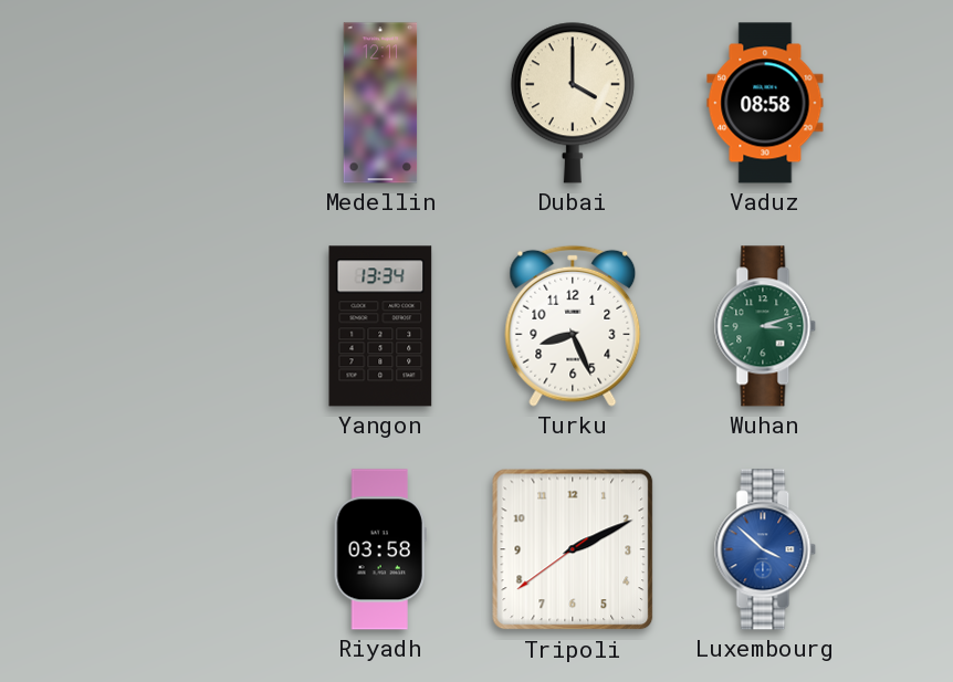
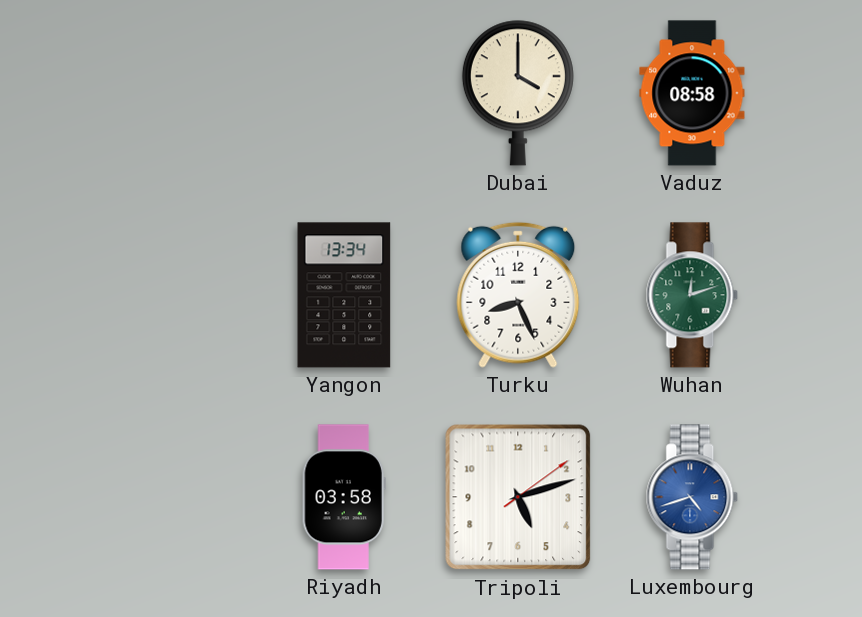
Medellin: 12:11 -> none
Wuhan: 3:12 -> 12:12
Tripoli: 2:10 -> 5:12
Luxembourg: 3:52 -> 4:42
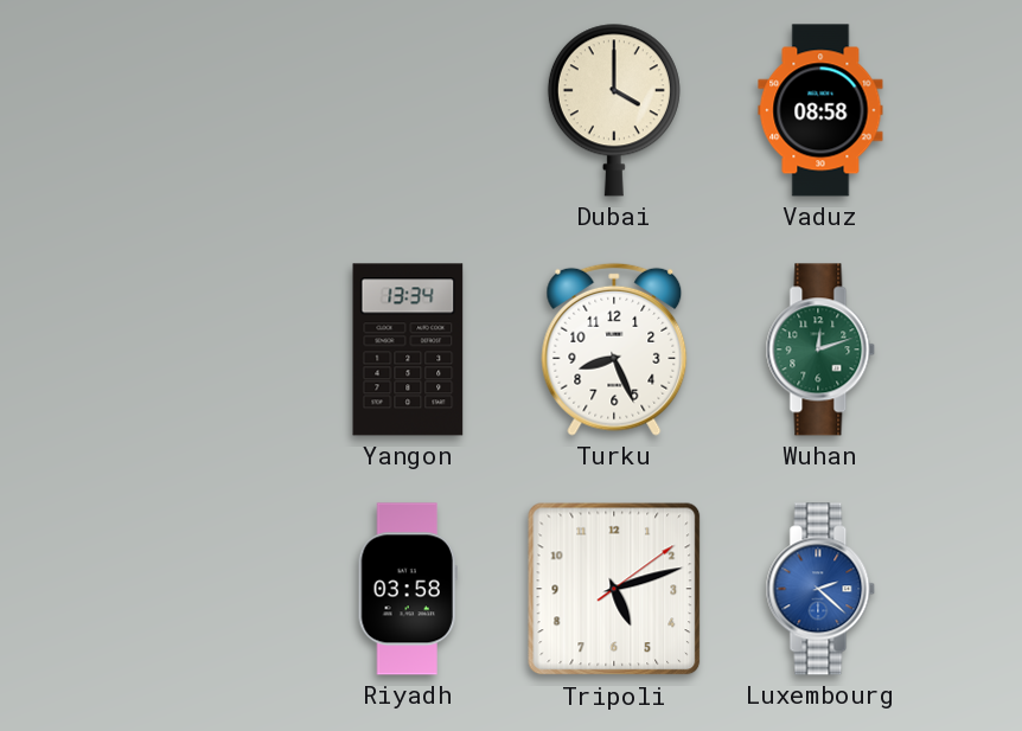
Luxembourg: 4:42 -> 2:22
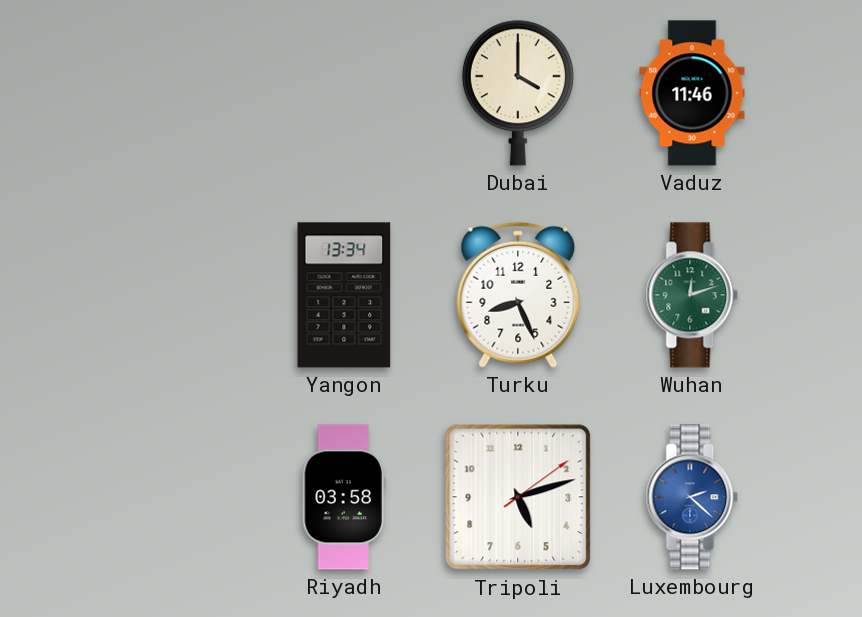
Vaduz: 08:58 -> 11:46
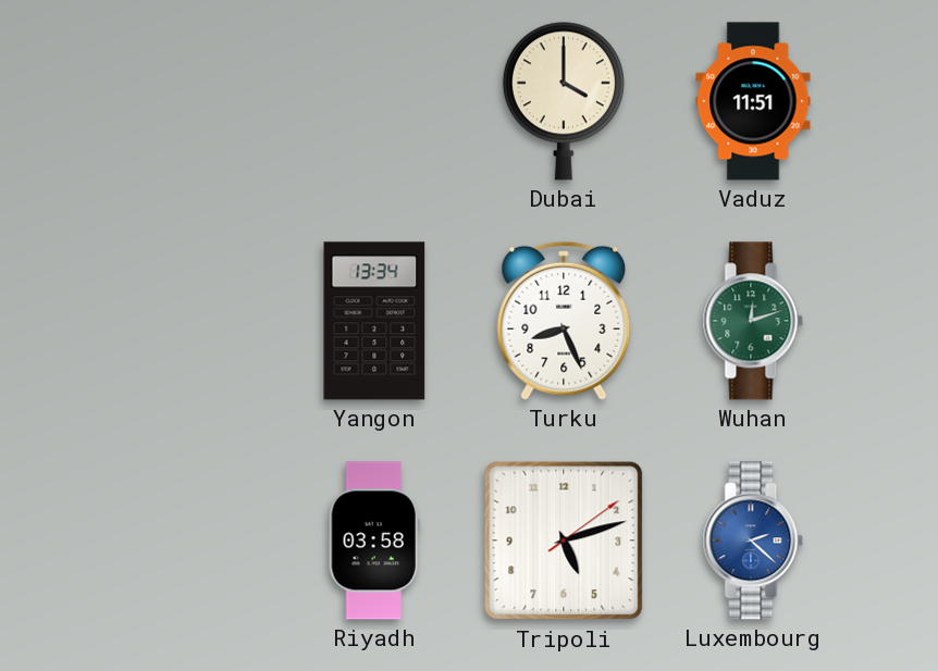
Vaduz: 11:46 -> 11:51
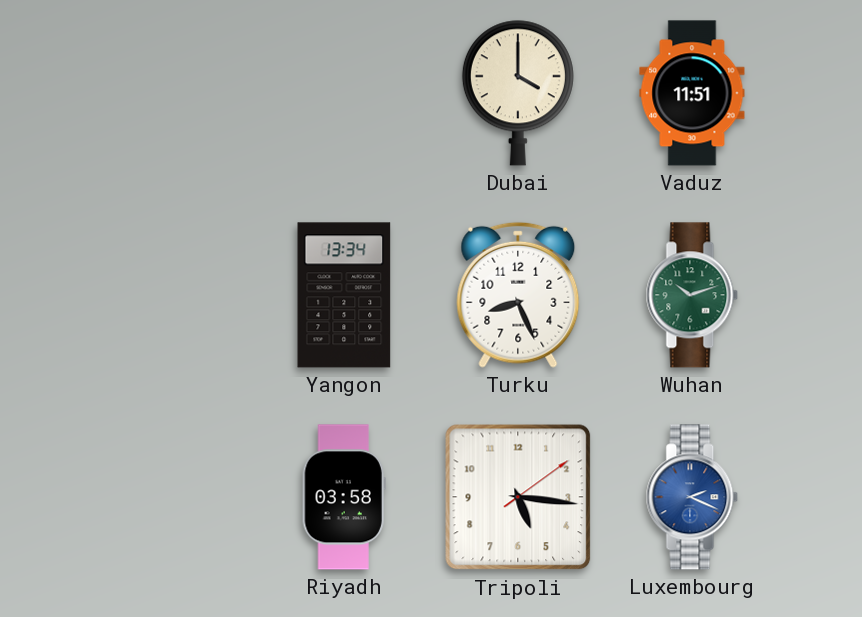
Wuhan: 12:12 -> 10:12
Tripoli: 5:12 -> 5:16
Luxembourg: 2:22 -> 2:19
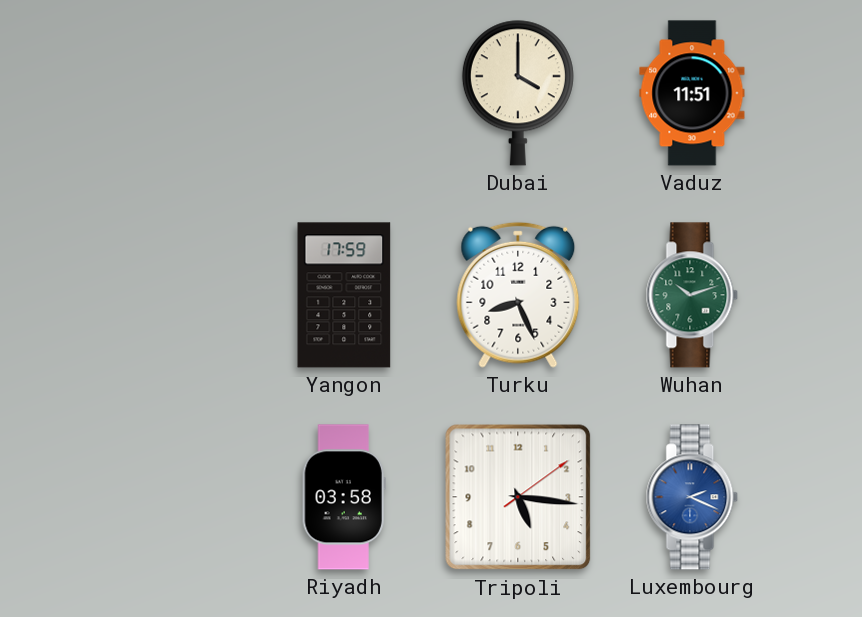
Yangon: 13:34 -> 17:59
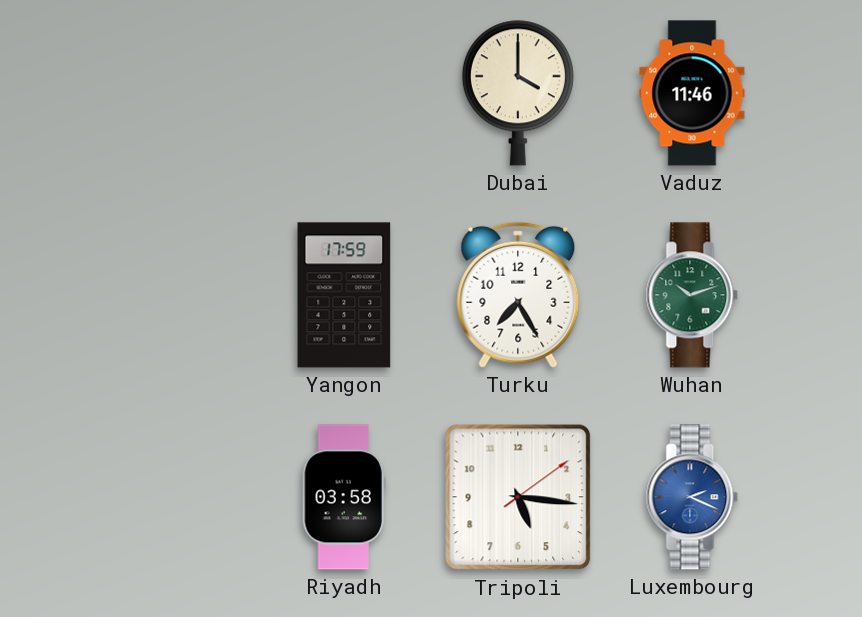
Vaduz: 11:51 -> 11:46
Turku: 8:26 -> 7:25
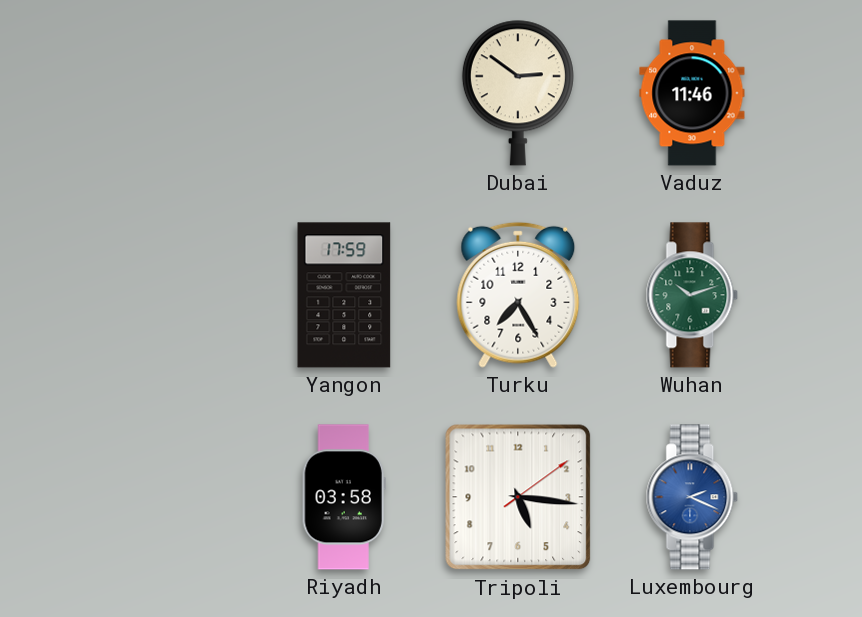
Dubai: 4:00 -> 2:51
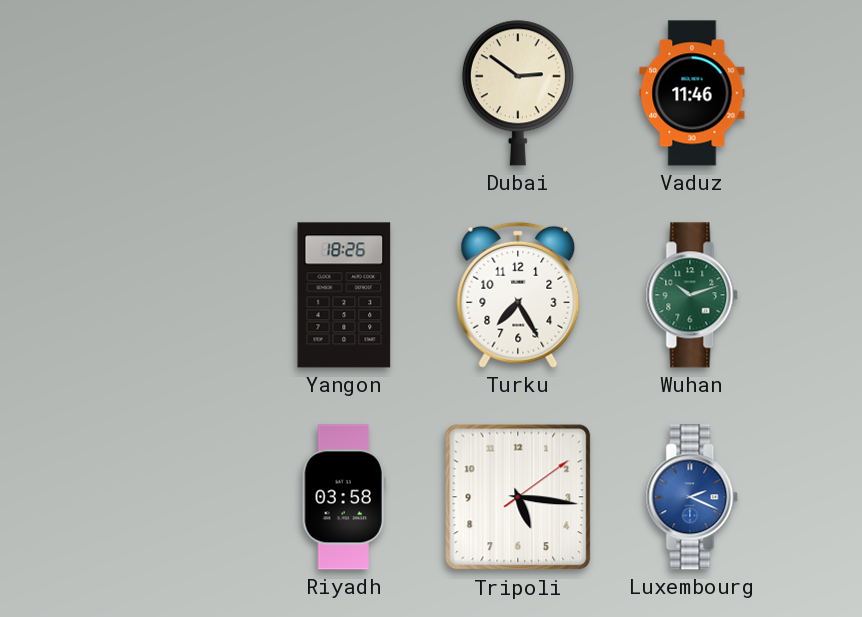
Yangon: 17:59 -> 18:26
